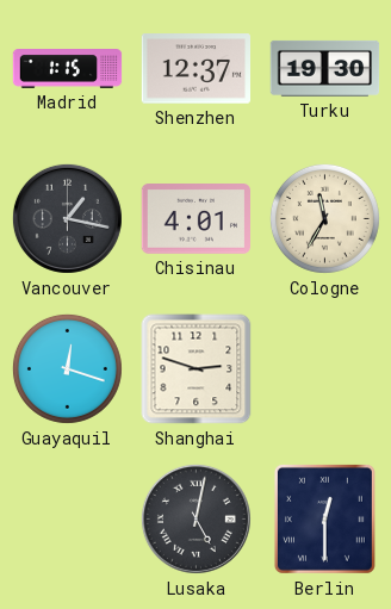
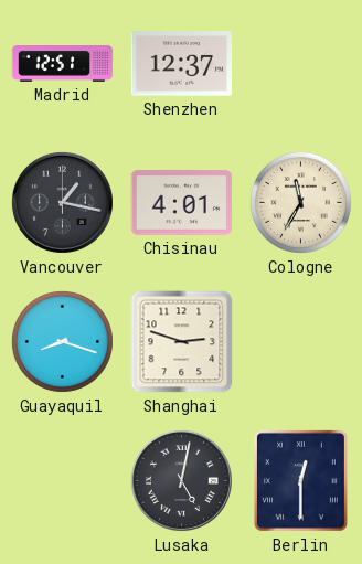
Madrid: 1:15 -> 12:51
Turku: 19:30 -> none
Guayaquil: 12:18 -> 8:18
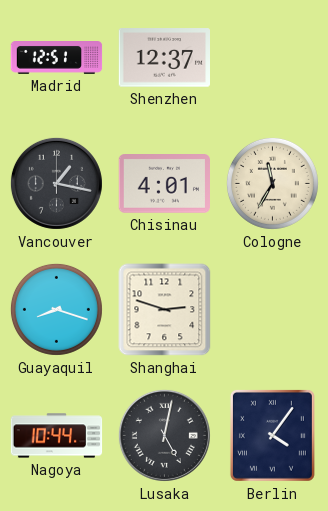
Nagoya: none -> 10:44
Berlin: 12:30 -> 4:06
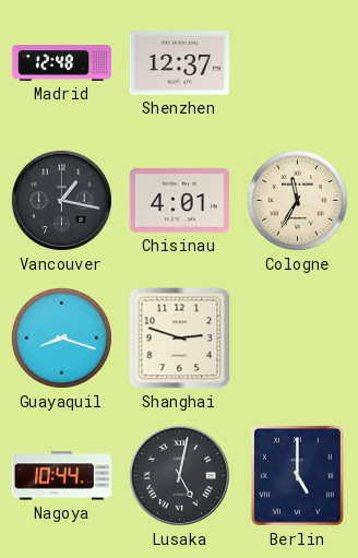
Madrid: 12:51 -> 12:48
Berlin: 4:06 -> 5:00
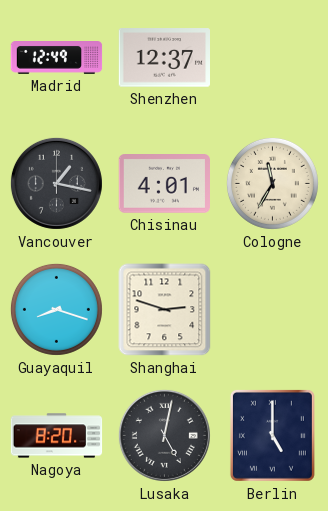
Madrid: 12:48 -> 12:49
Nagoya: 10:44 -> 8:20
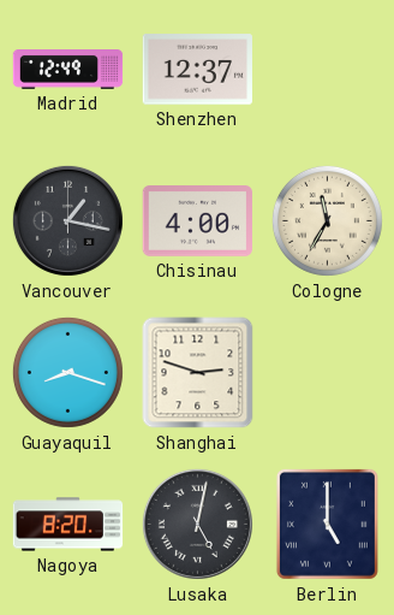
Chisinau: 4:01 -> 4:00
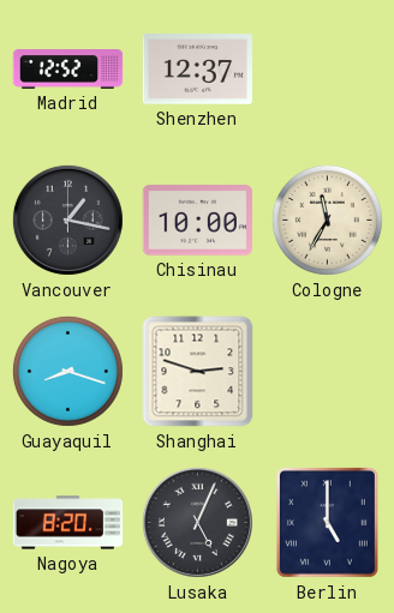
Madrid: 12:49 -> 12:52
Chisinau: 4:00 -> 10:00
Lusaka: 5:02 -> 5:04
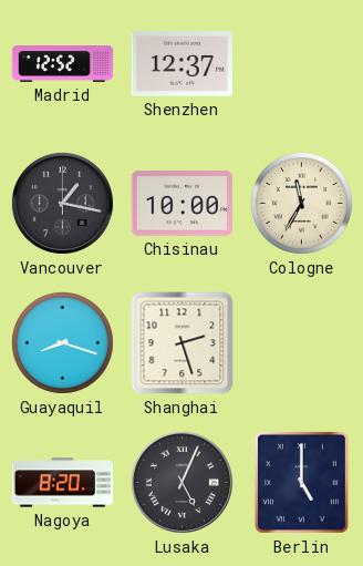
Shanghai: 2:48 -> 2:27
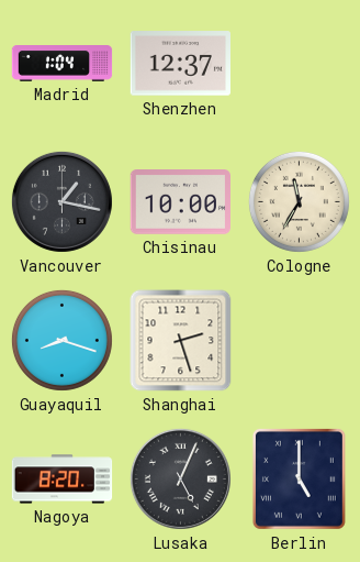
Madrid: 12:52 -> 1:04
